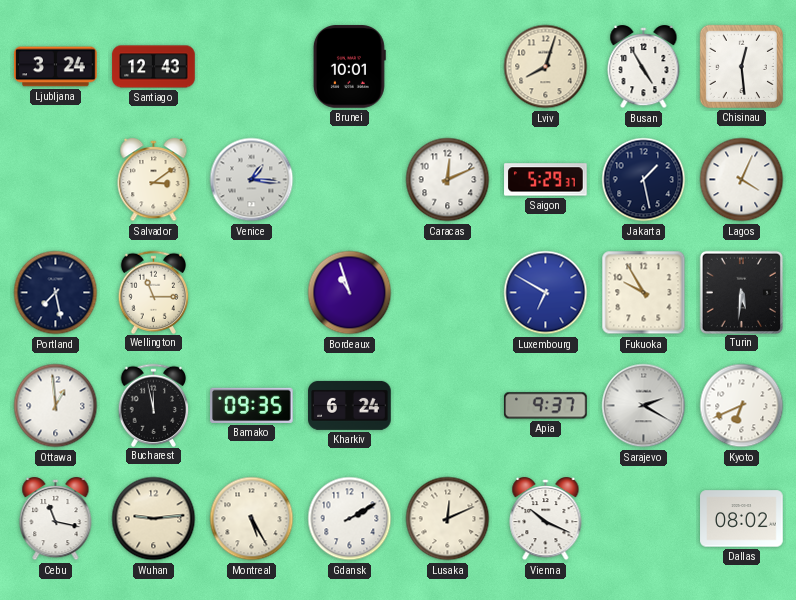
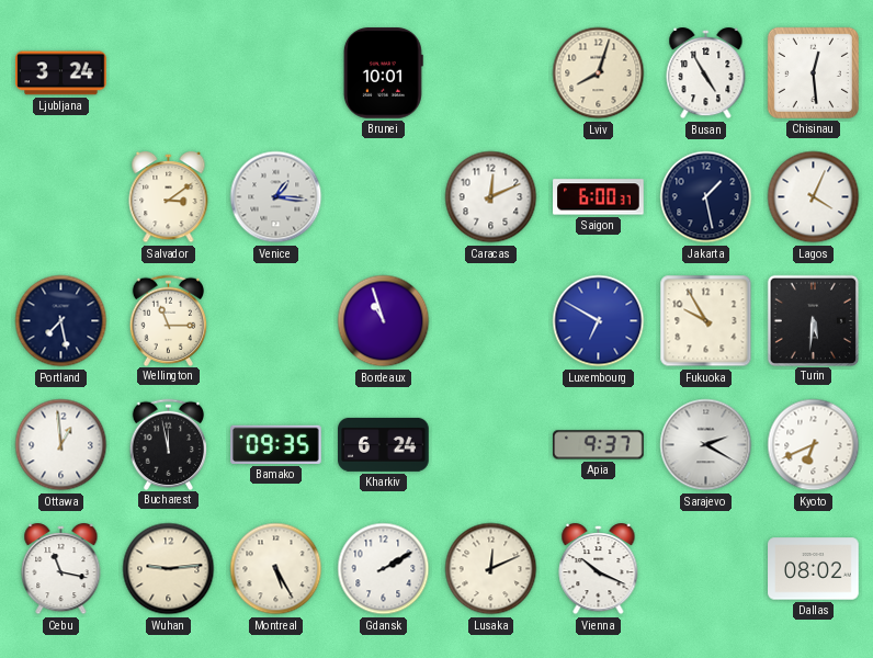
Santiago: 12:43 -> none
Saigon: 5:29 -> 6:00
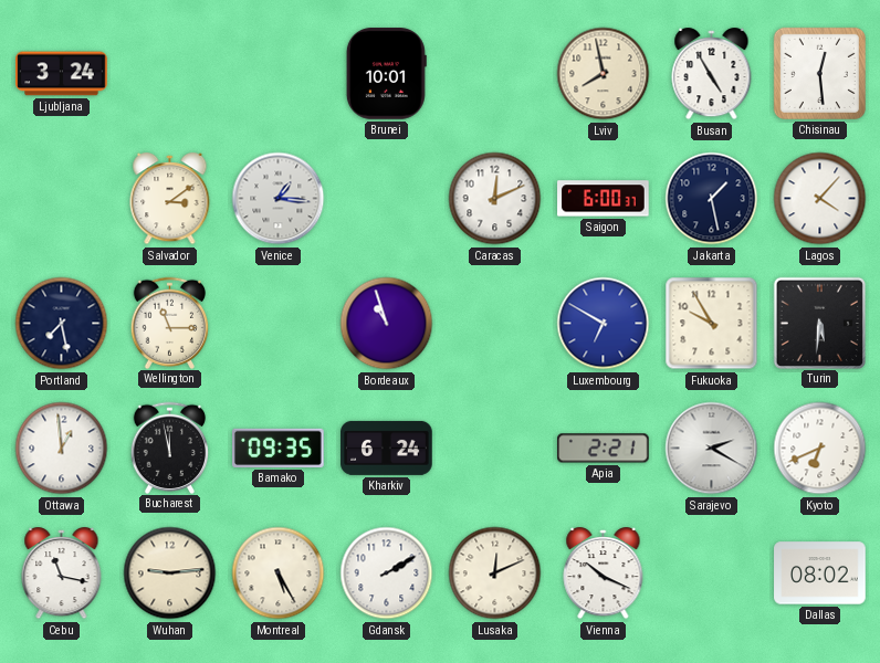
Lviv: 8:03 -> 7:58
Lagos: 4:04 -> 4:07
Apia: 9:37 -> 2:21
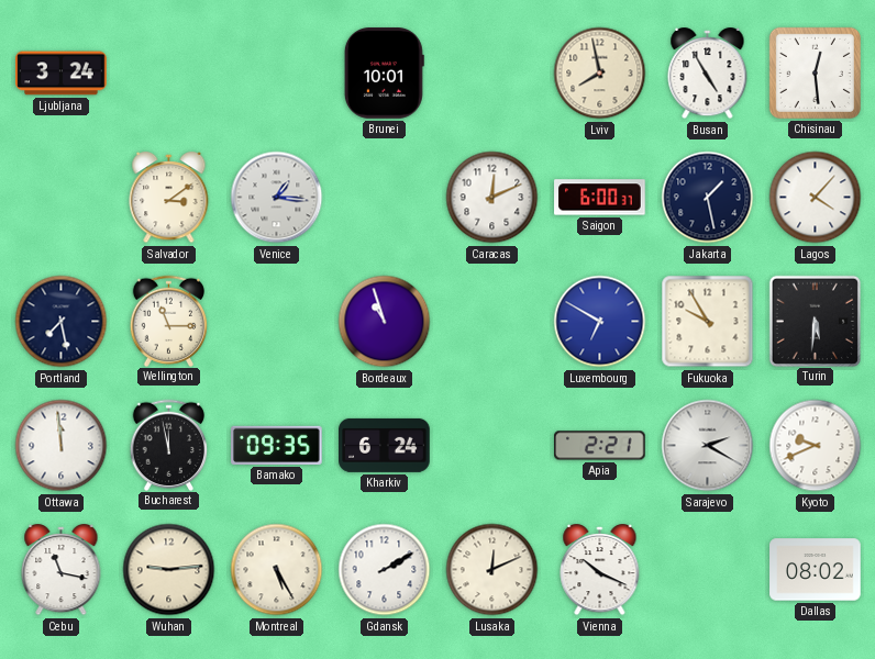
Ottawa: 12:59 -> 11:59
Kyoto: 6:41 -> 9:41
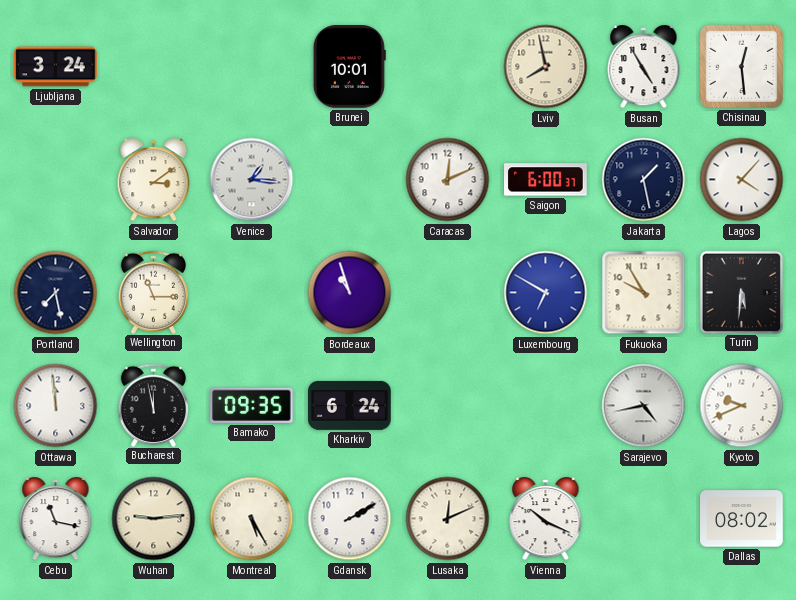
Apia: 2:21 -> none
Sarajevo: 2:20 -> 4:43
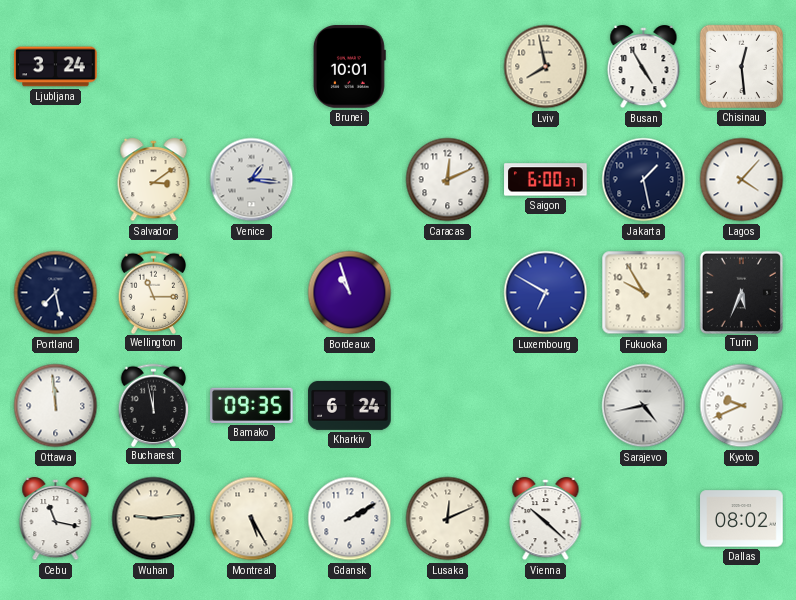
Turin: 5:31 -> 5:34
Vienna: 10:19 -> 10:22
